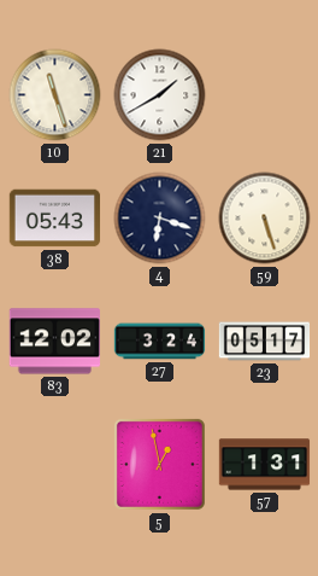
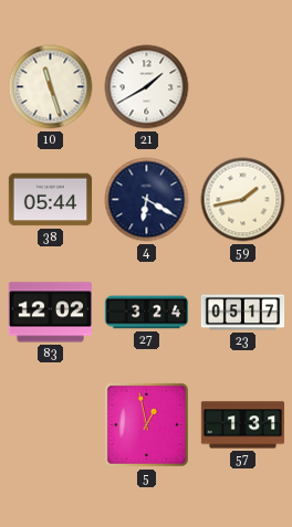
38: 05:43 -> 05:44
4: 6:18 -> 6:20
59: 5:27 -> 1:43
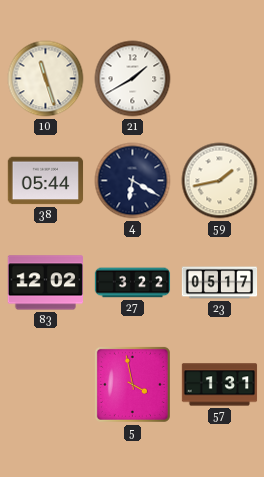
27: 3:24 -> 3:22
5: 12:58 -> 3:58
